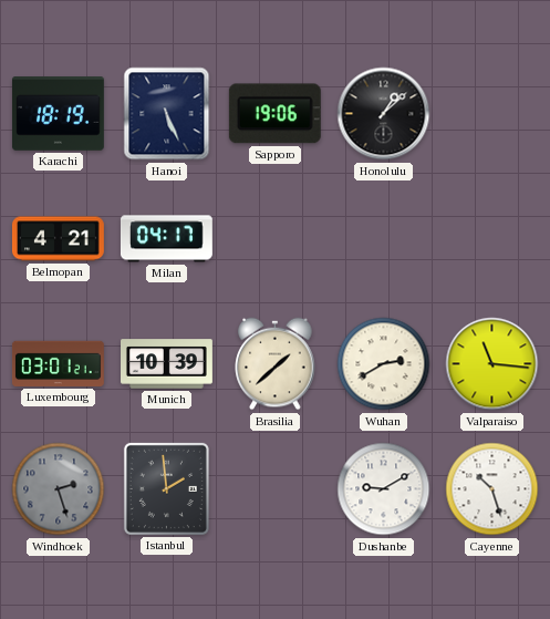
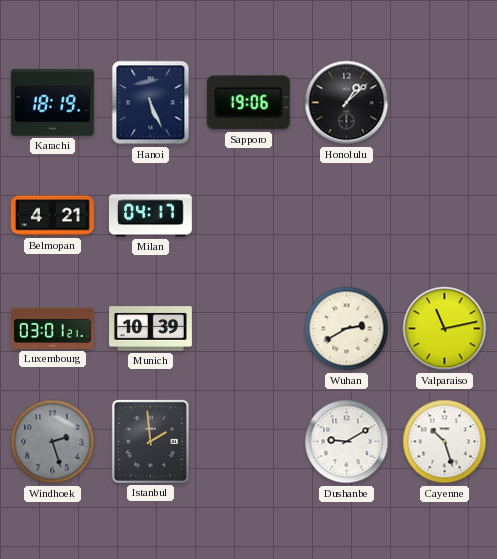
Brasilia: 1:38 -> none
Valparaiso: 11:16 -> 11:13
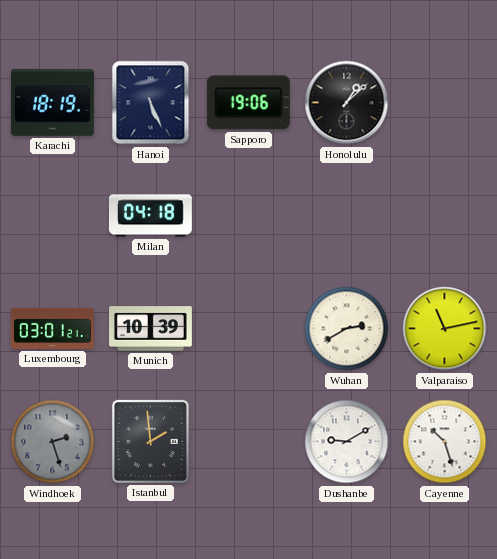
Belmopan: 4:21 -> none
Milan: 04:17 -> 04:18
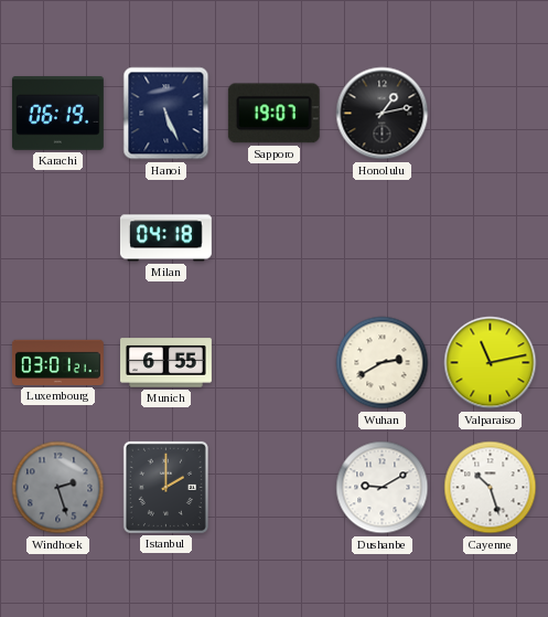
Karachi: 18:19 -> 06:19
Sapporo: 19:06 -> 19:07
Honolulu: 1:08 -> 1:13
Munich: 10:39 -> 6:55
Istanbul: 1:59 -> 2:00
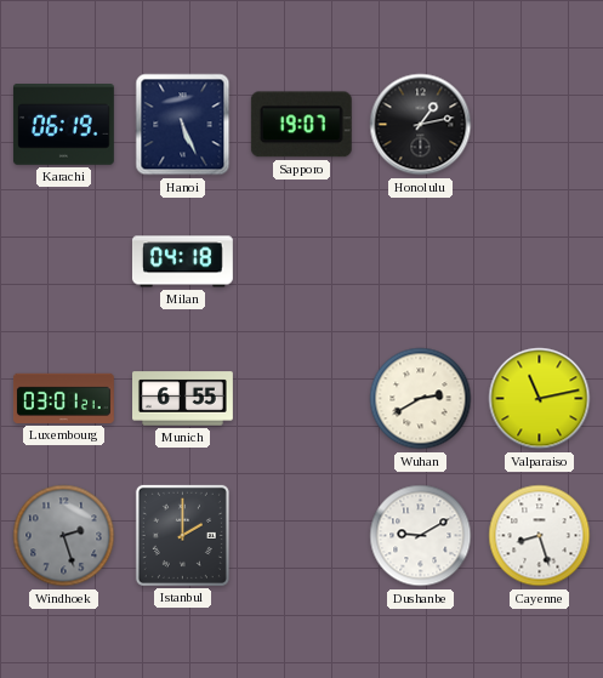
Cayenne: 10:27 -> 8:27
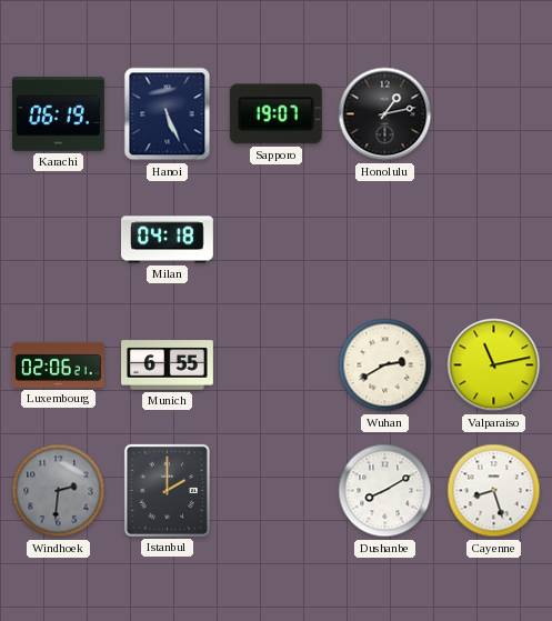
Luxembourg: 03:01 -> 02:06
Windhoek: 2:27 -> 2:31
Dushanbe: 9:10 -> 8:10
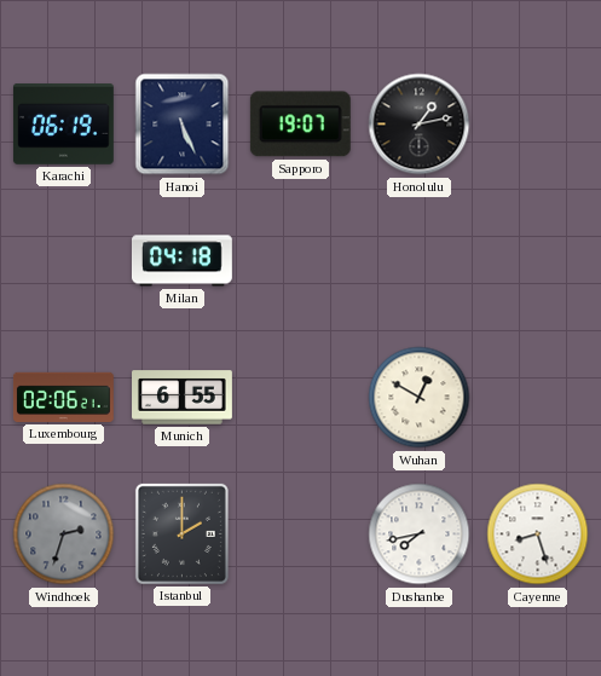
Wuhan: 2:40 -> 12:50
Valparaiso: 11:13 -> none
Windhoek: 2:31 -> 2:33
Dushanbe: 8:10 -> 7:43
